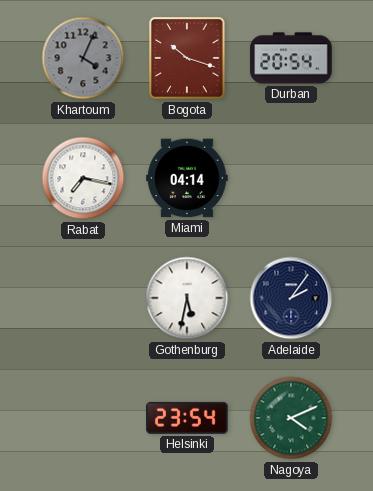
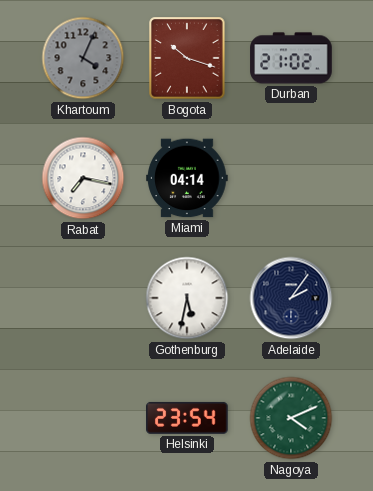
Durban: 20:54 -> 21:02
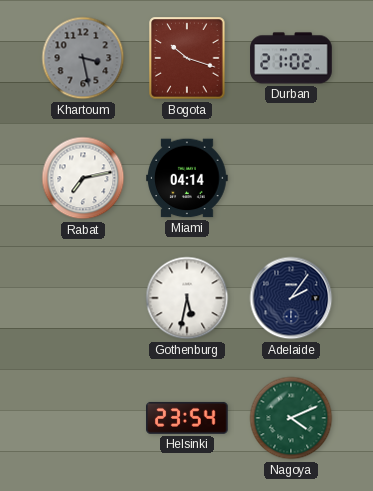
Khartoum: 4:04 -> 3:28
Rabat: 7:17 -> 7:13
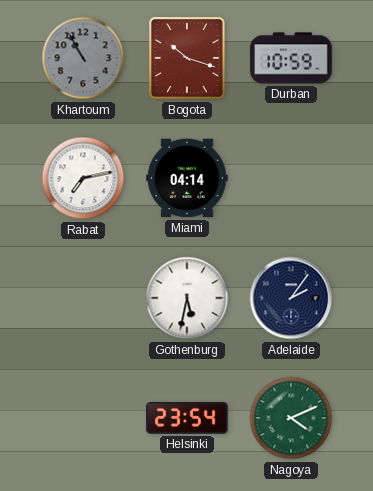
Khartoum: 3:28 -> 10:55
Durban: 21:02 -> 10:59
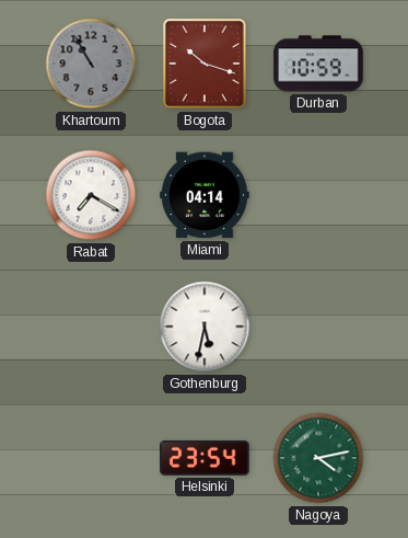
Rabat: 7:13 -> 7:20
Adelaide: 2:06 -> none
Nagoya: 4:11 -> 4:13
